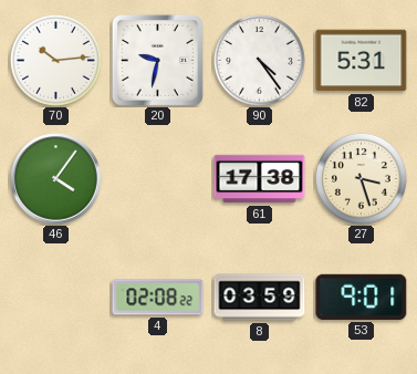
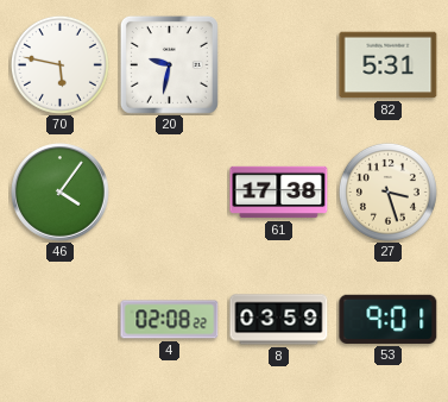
70: 10:14 -> 5:47
90: 4:24 -> none
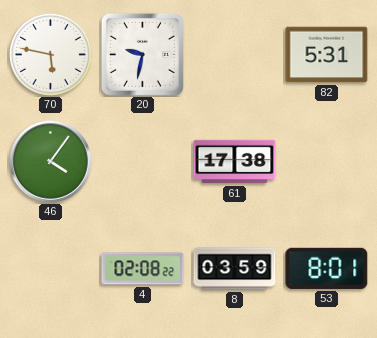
27: 3:27 -> none
53: 9:01 -> 8:01
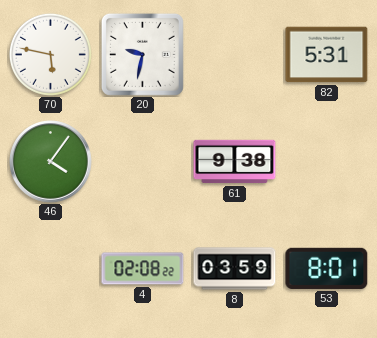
61: 17:38 -> 9:38
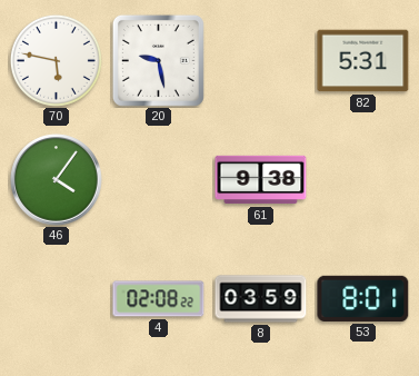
20: 9:32 -> 9:28
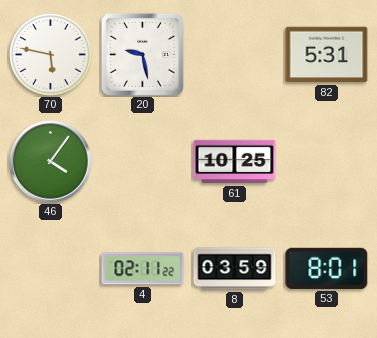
61: 9:38 -> 10:25
4: 02:08 -> 02:11
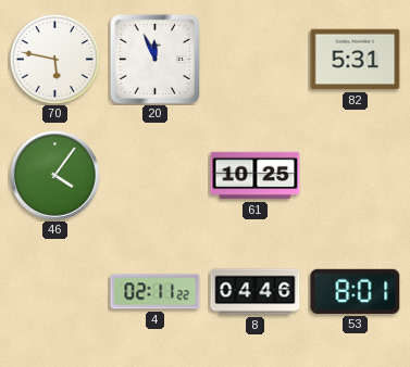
20: 9:28 -> 11:56
8: 03:59 -> 04:46
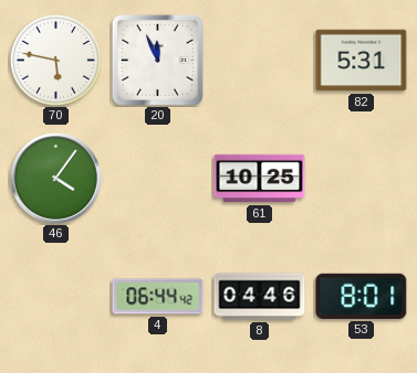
4: 02:11 -> 06:44
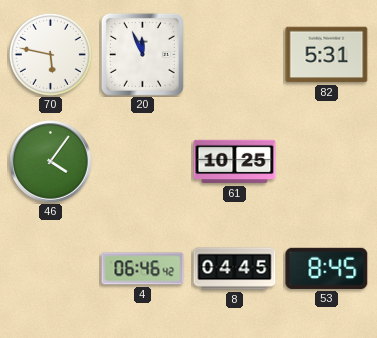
4: 06:44 -> 06:46
8: 04:46 -> 04:45
53: 8:01 -> 8:45
